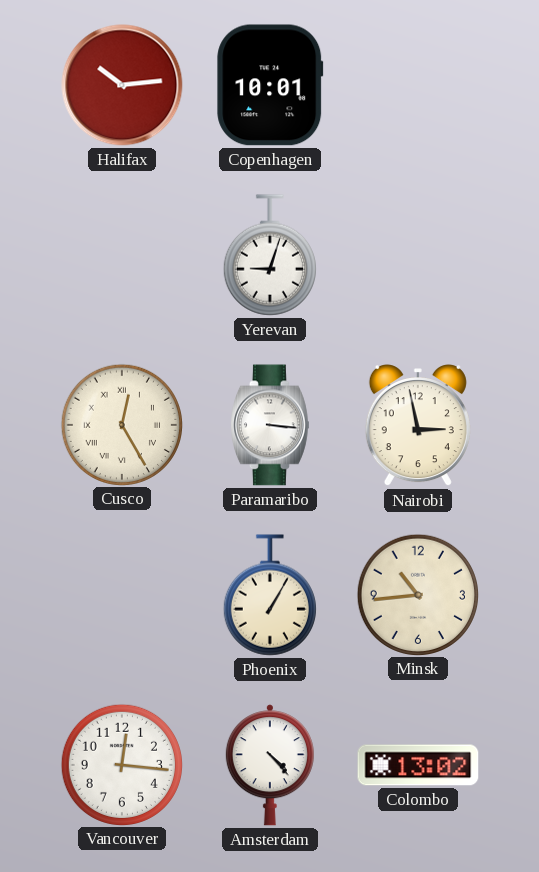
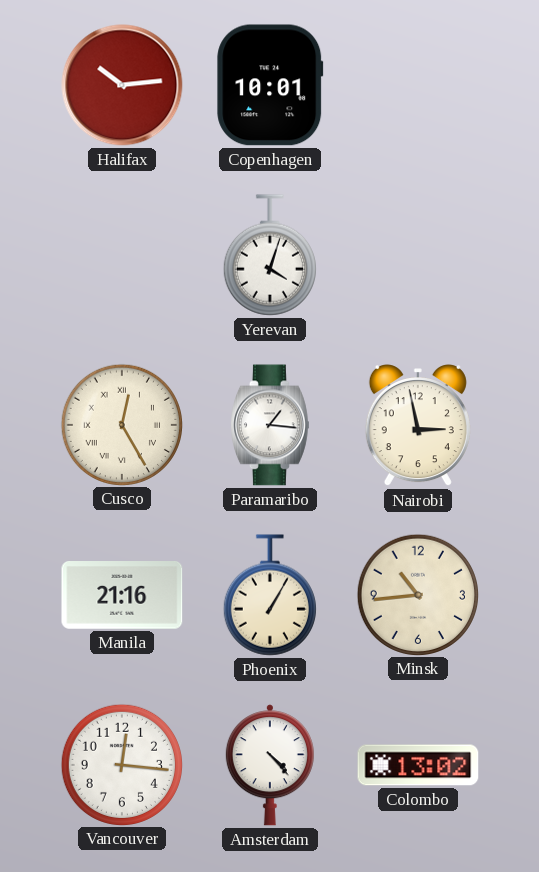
Yerevan: 9:03 -> 4:03
Paramaribo: 3:16 -> 1:16
Manila: none -> 21:16
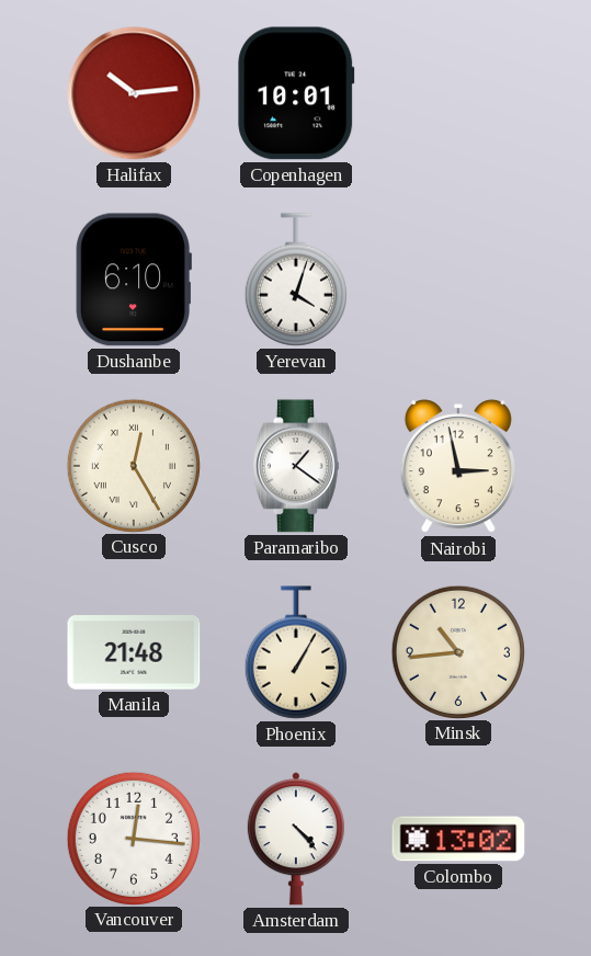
Dushanbe: none -> 6:10
Paramaribo: 1:16 -> 1:21
Manila: 21:16 -> 21:48
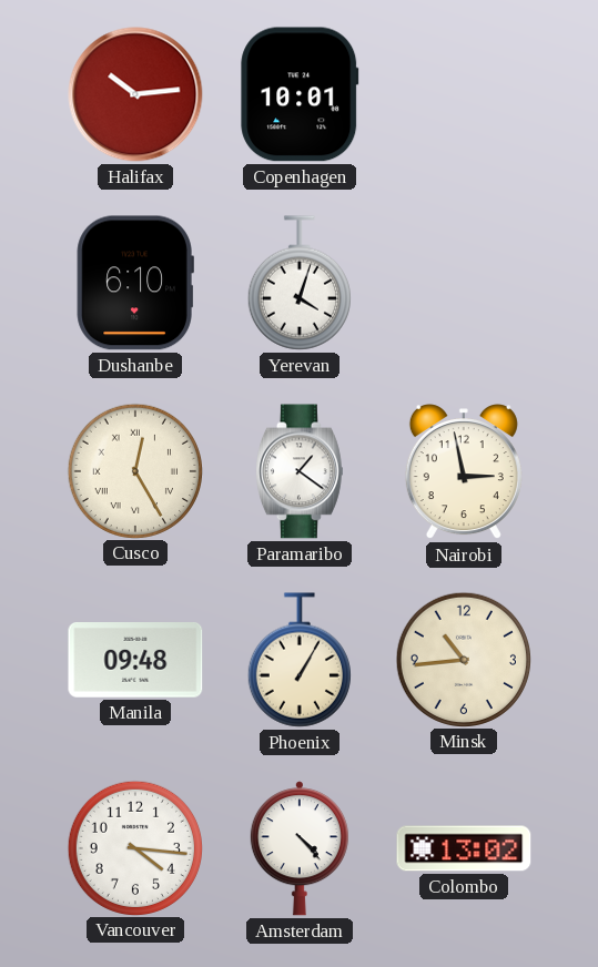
Manila: 21:48 -> 09:48
Vancouver: 12:16 -> 4:16
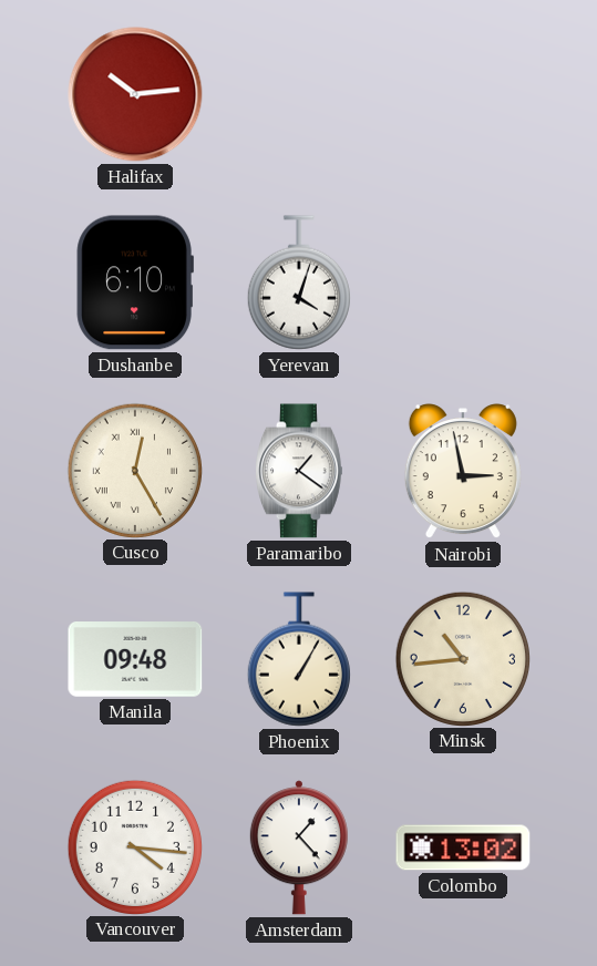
Copenhagen: 10:01 -> none
Amsterdam: 4:23 -> 1:23
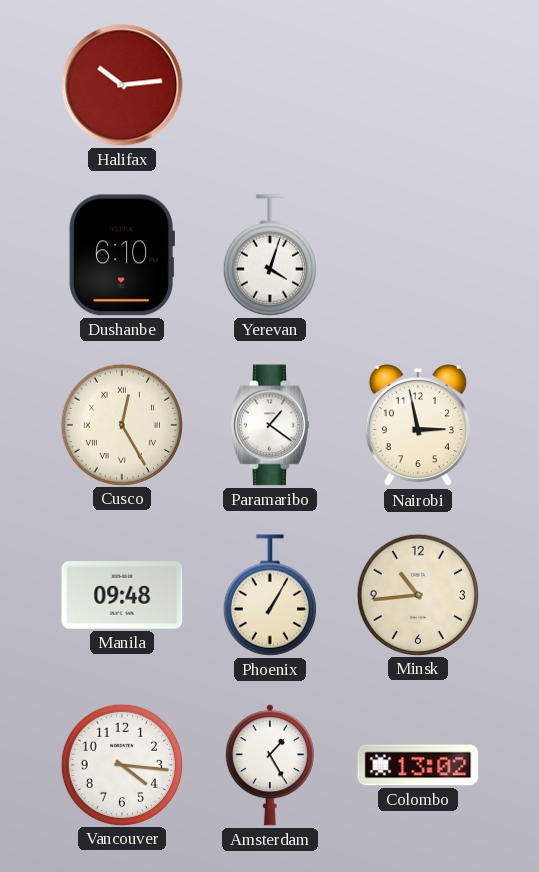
Amsterdam: 1:23 -> 1:25
